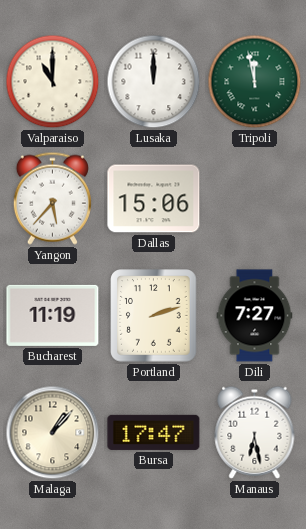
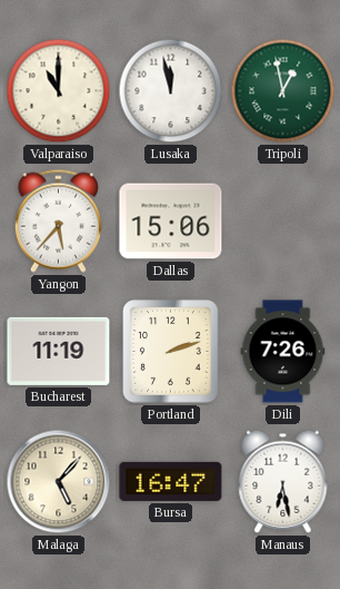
Lusaka: 12:00 -> 11:58
Tripoli: 11:58 -> 12:58
Dili: 7:27 -> 7:26
Malaga: 1:07 -> 5:07
Bursa: 17:47 -> 16:47
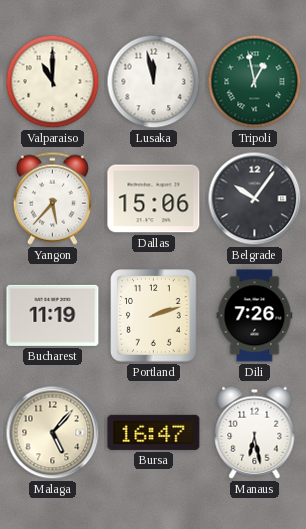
Belgrade: none -> 10:06
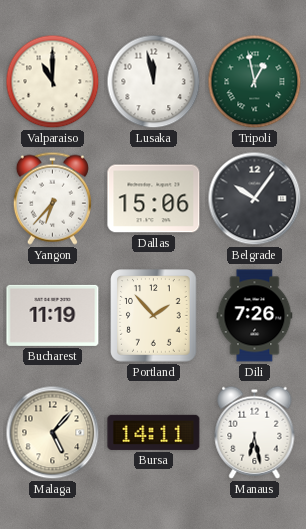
Yangon: 5:37 -> 6:37
Portland: 2:12 -> 1:53
Bursa: 16:47 -> 14:11
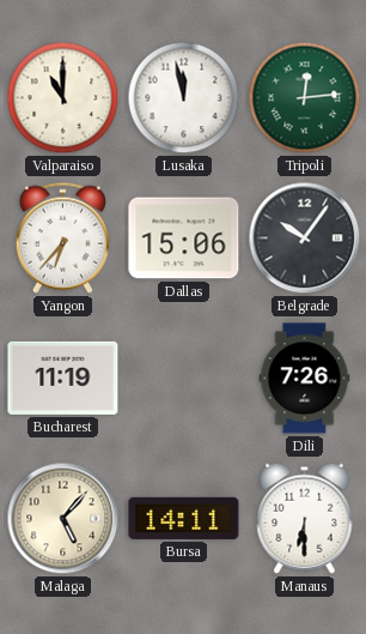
Tripoli: 12:58 -> 12:14
Portland: 1:53 -> none
Manaus: 6:28 -> 6:30
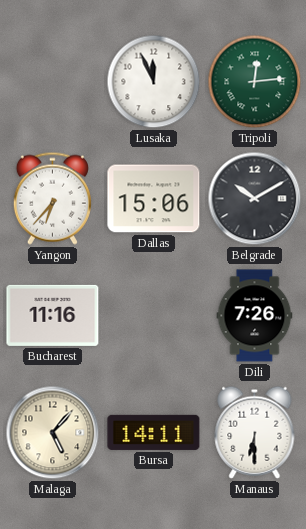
Valparaiso: 11:00 -> none
Lusaka: 11:58 -> 11:56
Belgrade: 10:06 -> 10:10
Bucharest: 11:19 -> 11:16
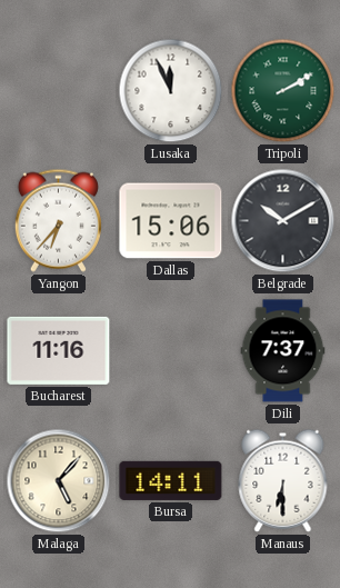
Tripoli: 12:14 -> 2:10
Dili: 7:26 -> 7:37
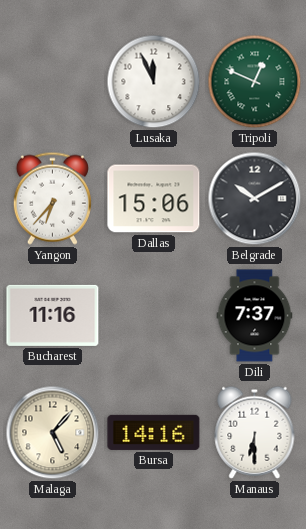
Tripoli: 2:10 -> 12:49
Bursa: 14:11 -> 14:16
